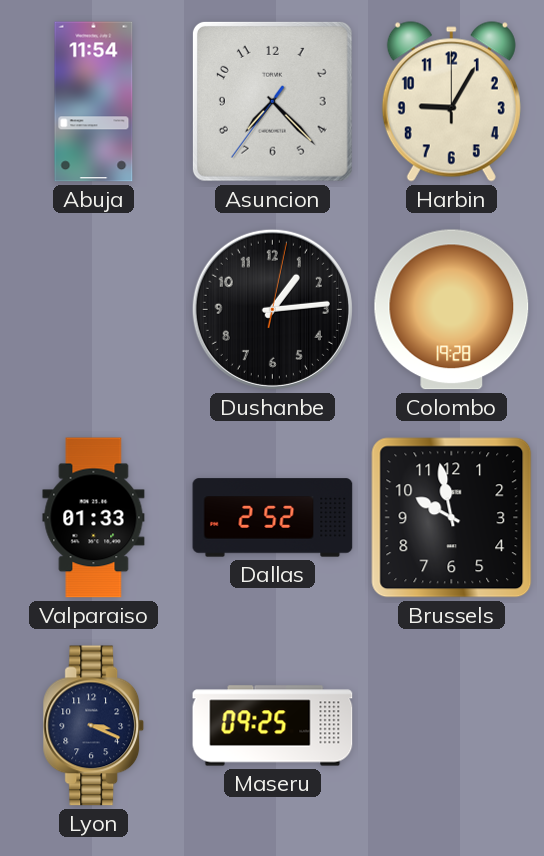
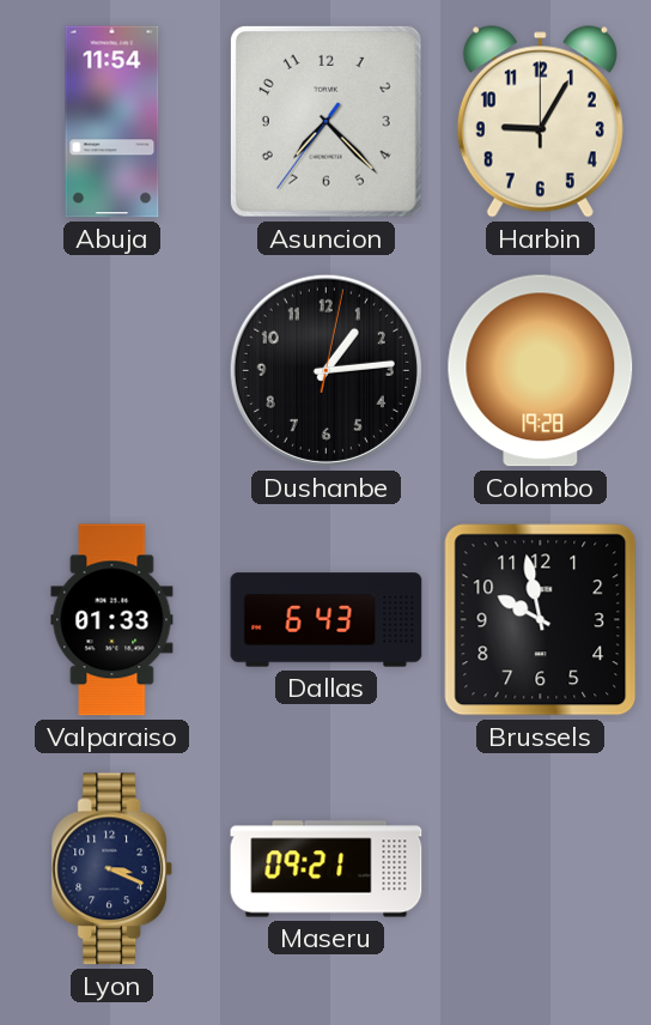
Dallas: 2:52 -> 6:43
Maseru: 09:25 -> 09:21
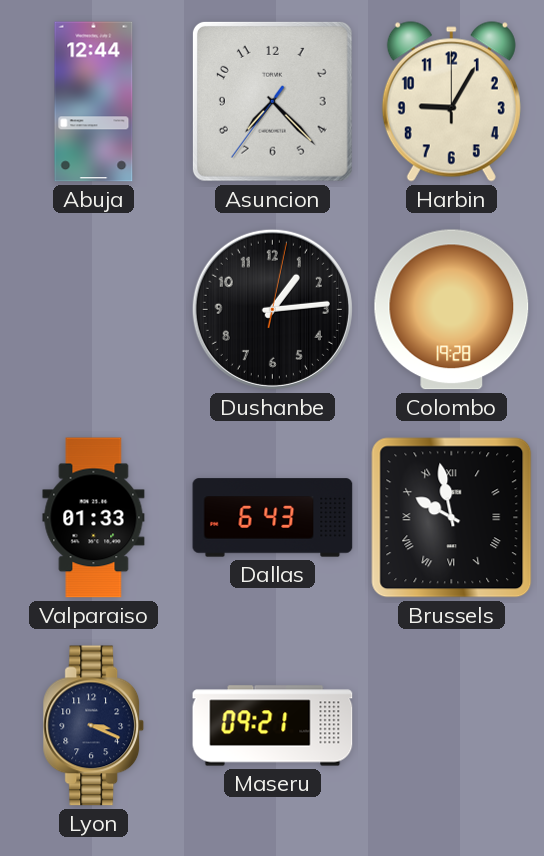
Abuja: 11:54 -> 12:44
Brussels numerals: Arabic -> Roman
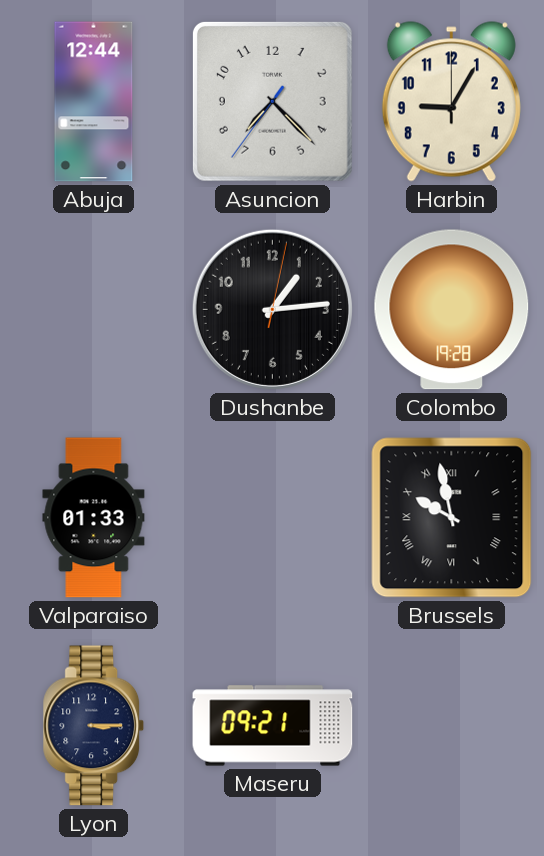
Dallas: 6:43 -> none
Lyon: 3:19 -> 3:15
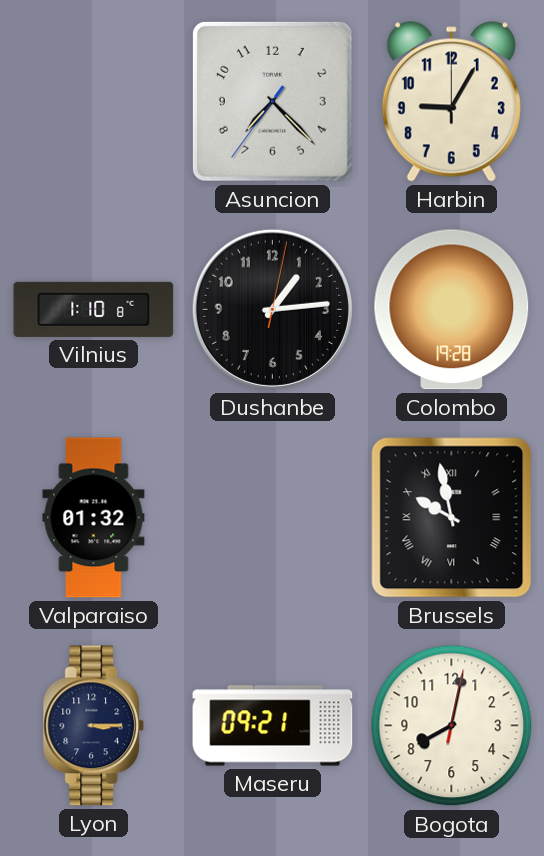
Abuja: 12:44 -> none
Vilnius: none -> 1:10
Valparaiso: 01:33 -> 01:32
Bogota: none -> 8:02
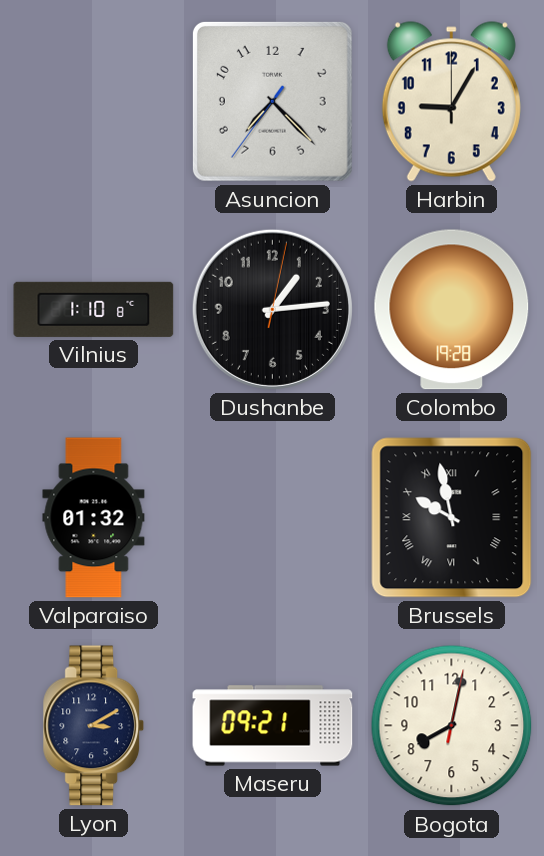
Lyon: 3:15 -> 3:10
